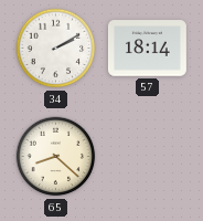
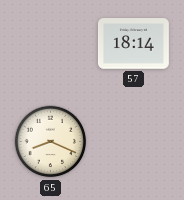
34: 2:10 -> none
65: 8:22 -> 8:19
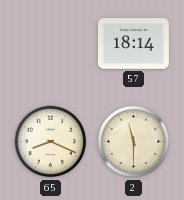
2: none -> 11:30
